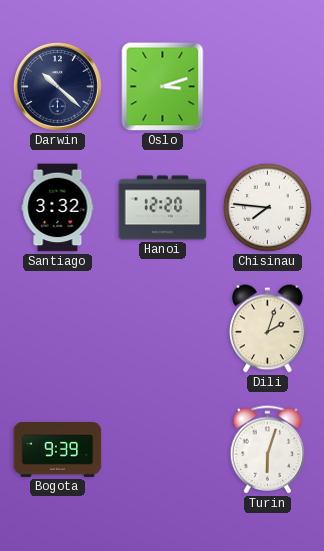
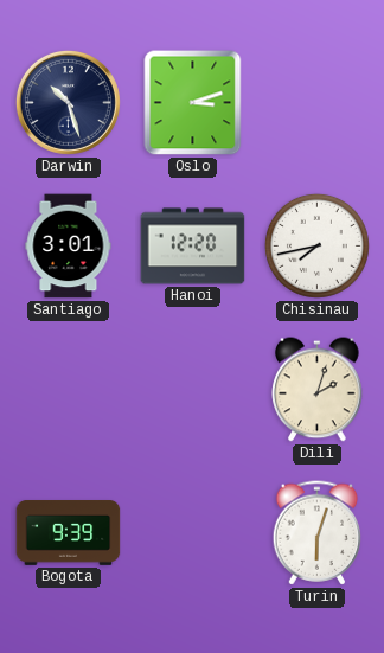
Darwin: 10:22 -> 10:27
Santiago: 3:32 -> 3:01
Chisinau: 7:46 -> 7:43
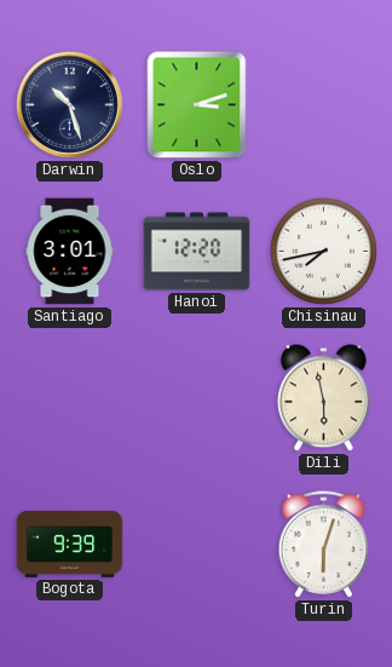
Dili: 2:03 -> 5:58
